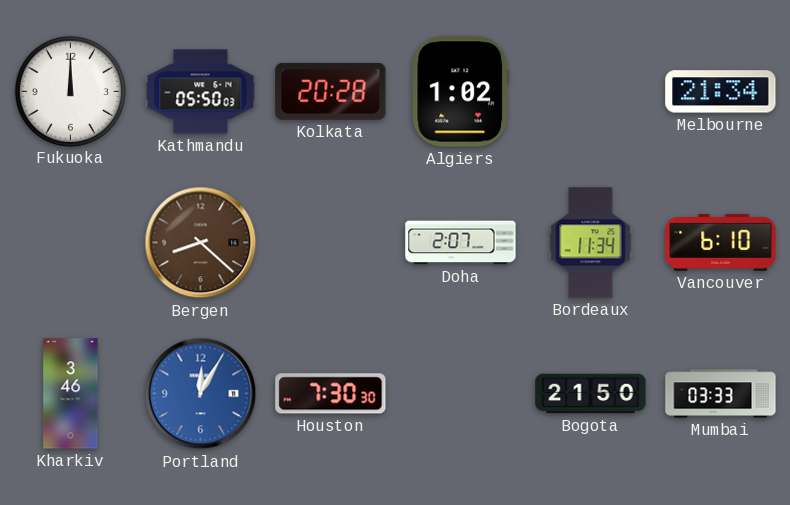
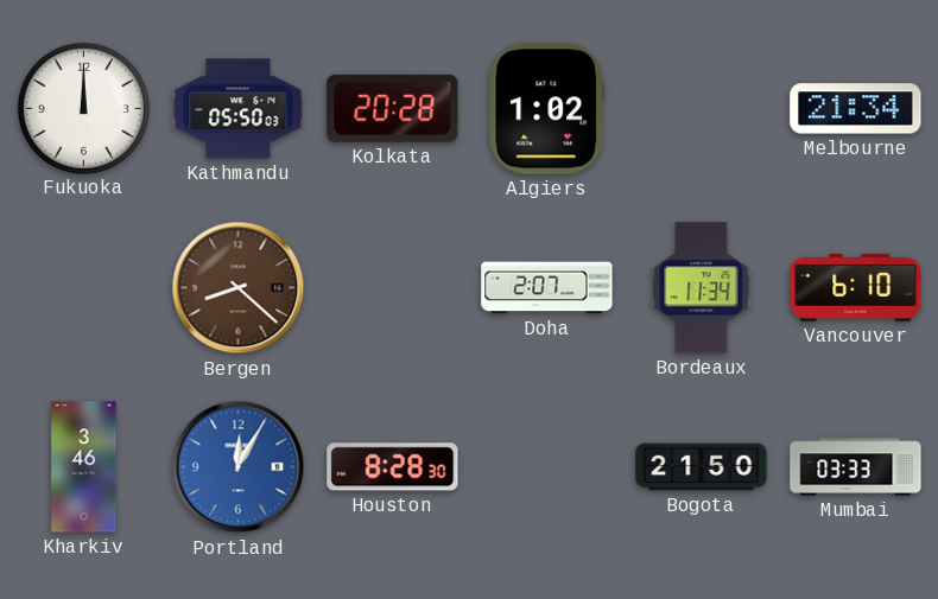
Houston: 7:30 -> 8:28
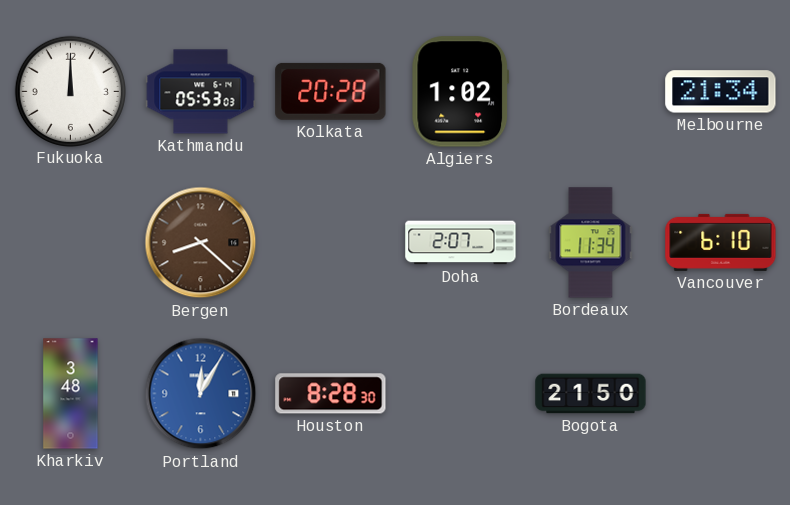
Kathmandu: 05:50 -> 05:53
Kharkiv: 3:46 -> 3:48
Mumbai: 03:33 -> none
